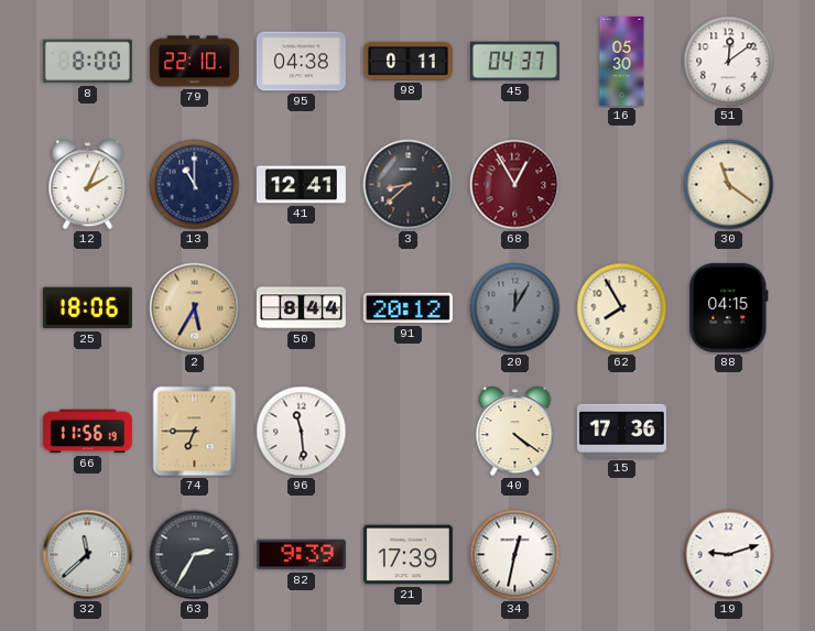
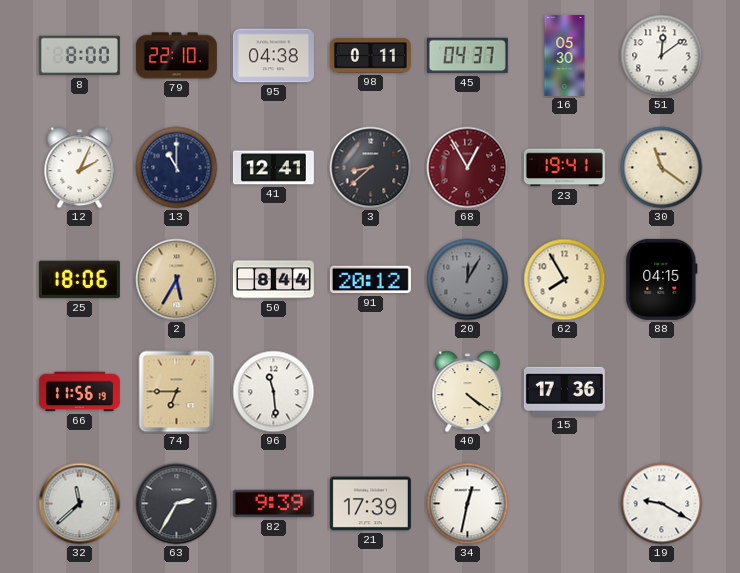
23: none -> 19:41
19: 9:12 -> 9:20
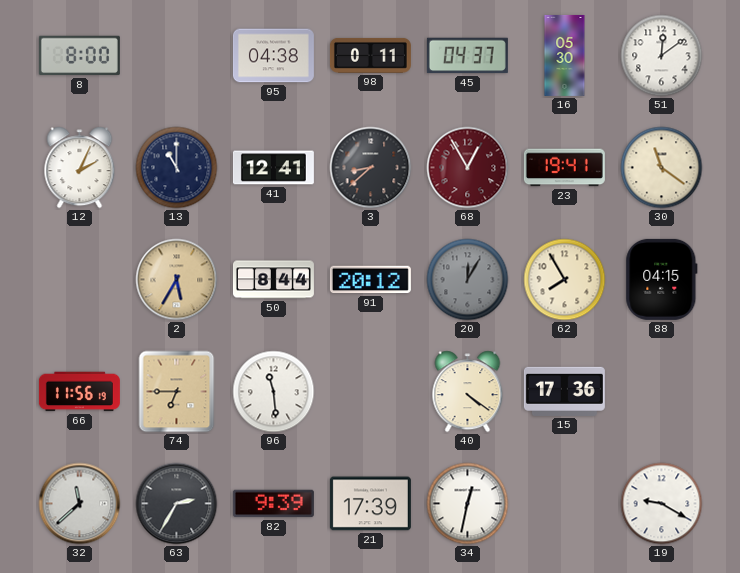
79: 22:10 -> none
25: 18:06 -> none
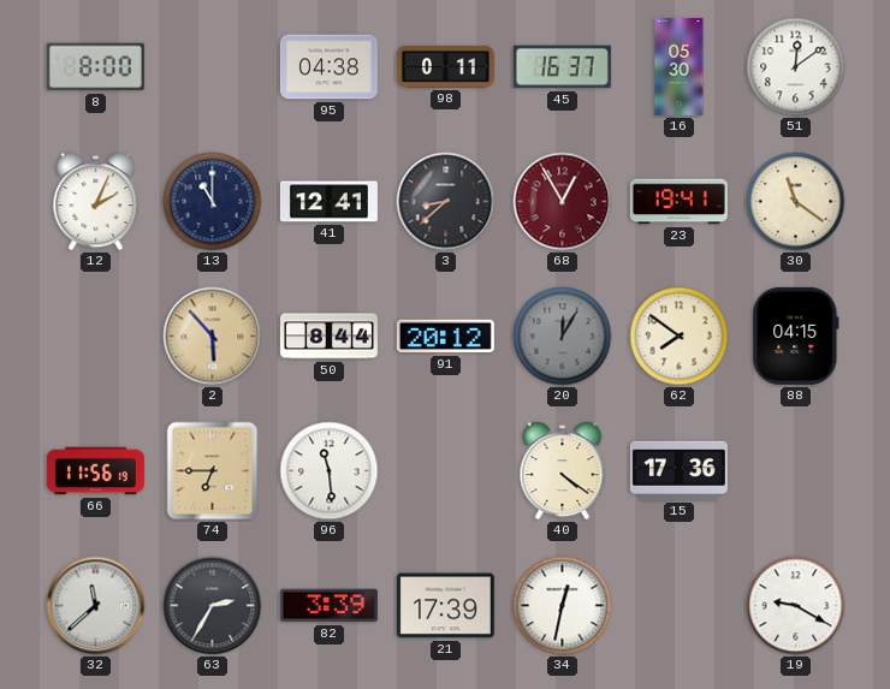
45: 04:37 -> 16:37
2: 5:35 -> 5:53
62: 7:55 -> 7:51
82: 9:39 -> 3:39
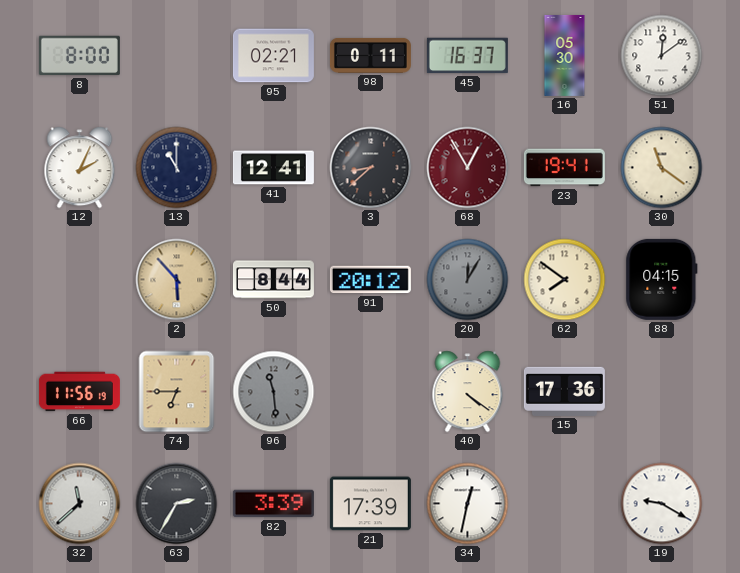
95: 04:38 -> 02:21
96 dial: white -> grey
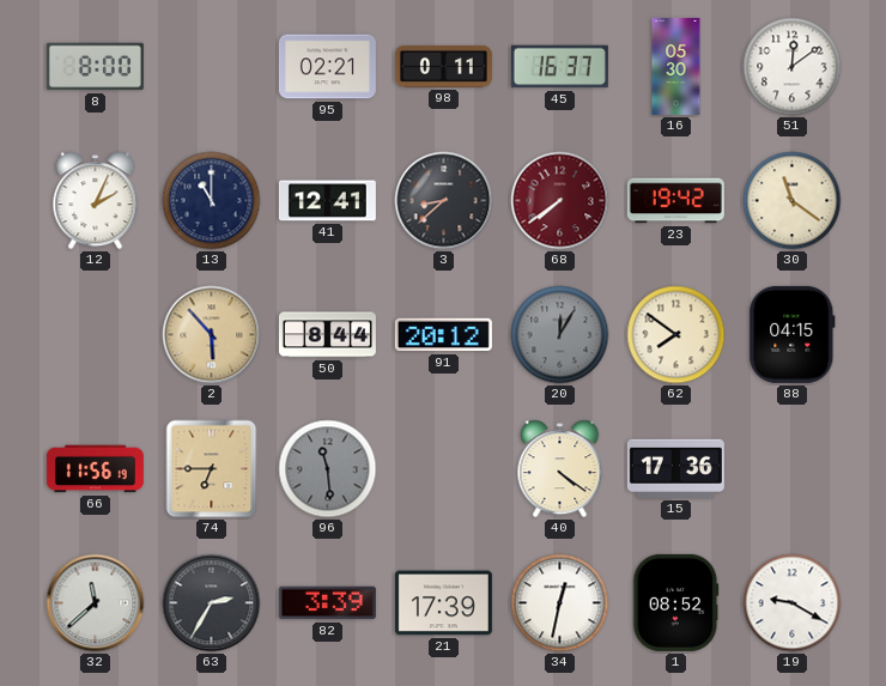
68: 12:55 -> 7:39
23: 19:41 -> 19:42
1: none -> 08:52
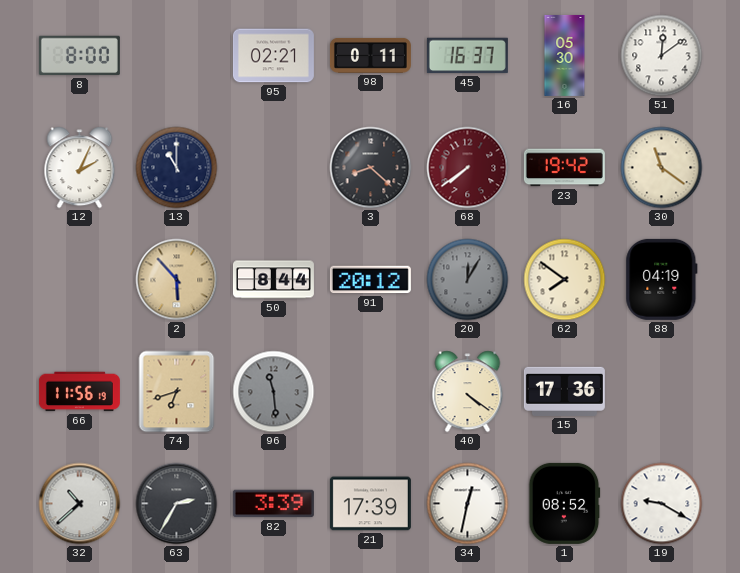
41: 12:41 -> none
3: 8:38 -> 8:22
88: 04:15 -> 04:19
74: 6:45 -> 6:42
32: 11:38 -> 10:38
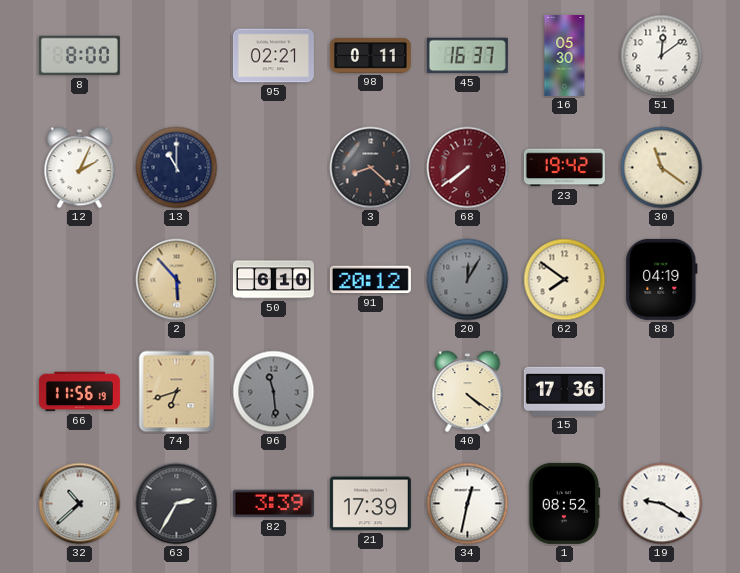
50: 8:44 -> 6:10
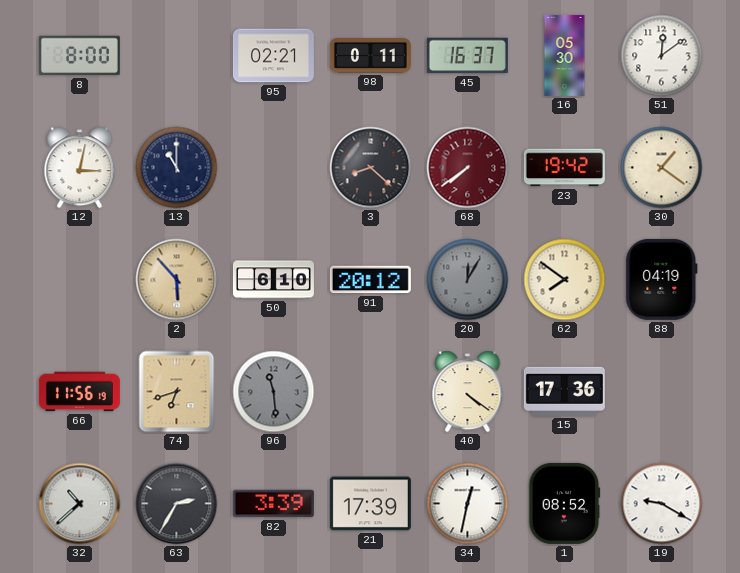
12: 2:04 -> 3:02
30: 11:21 -> 1:21
